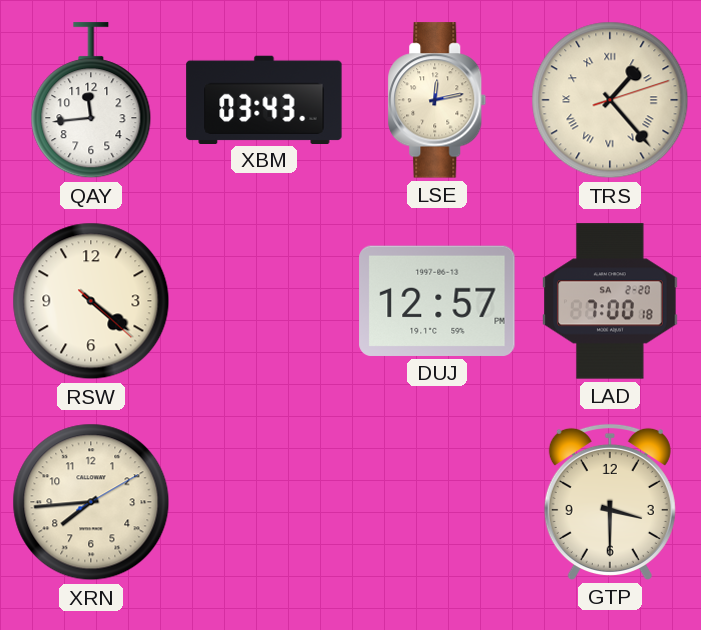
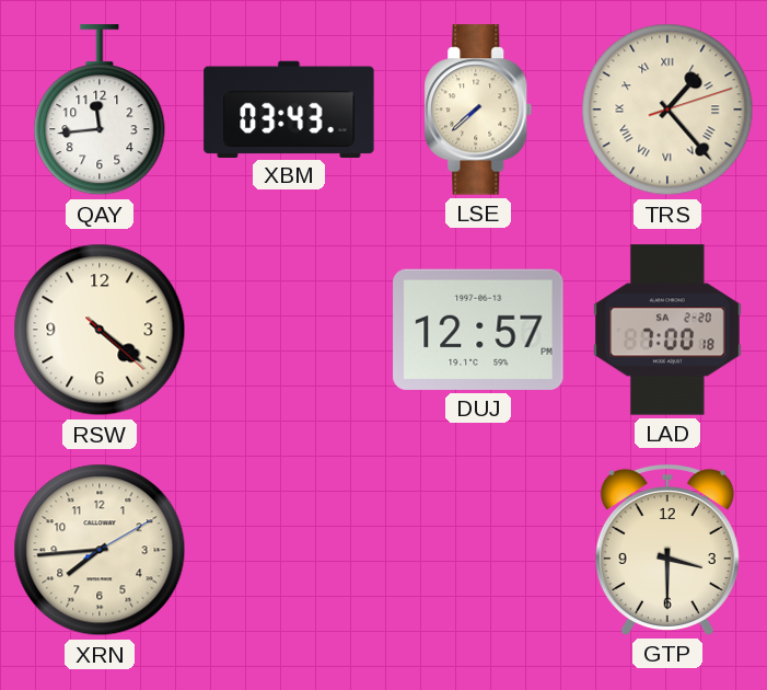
LSE: 12:13 -> 7:38
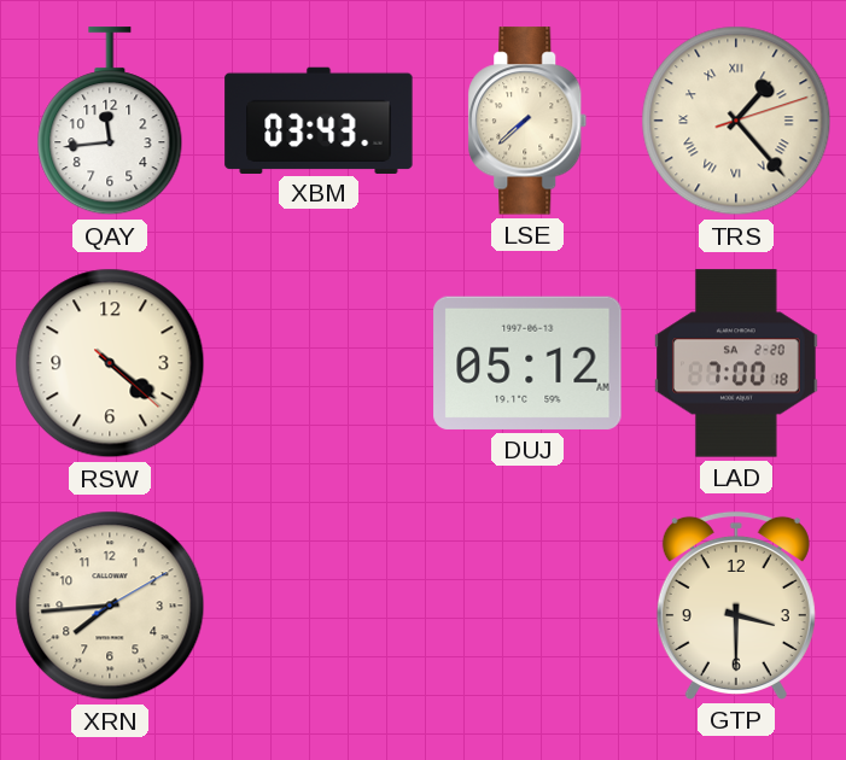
DUJ: 12:57 -> 05:12
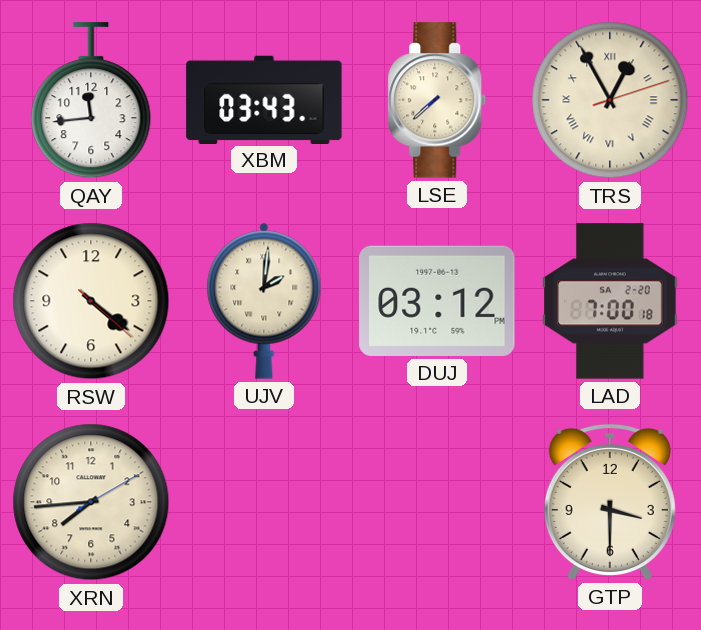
TRS: 1:23 -> 12:55
UJV: none -> 2:01
DUJ: 05:12 -> 03:12
